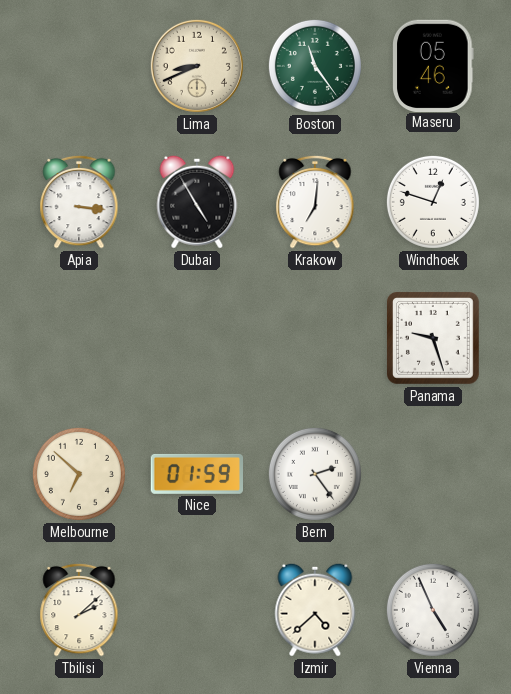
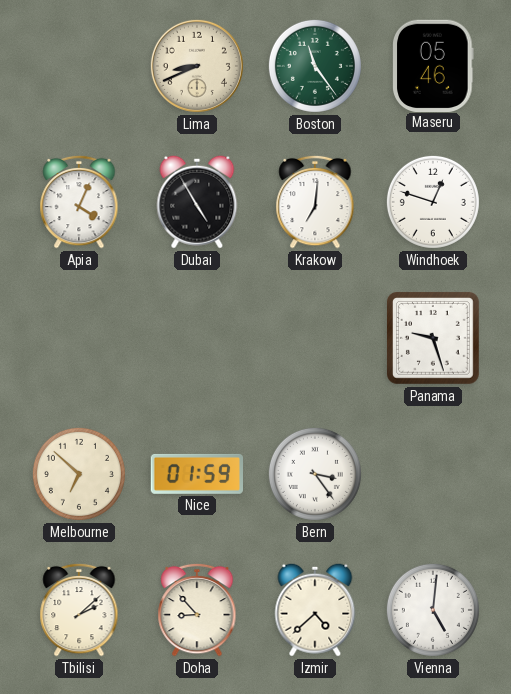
Apia: 3:16 -> 4:04
Bern: 2:24 -> 3:24
Doha: none -> 8:53
Vienna: 4:56 -> 5:01
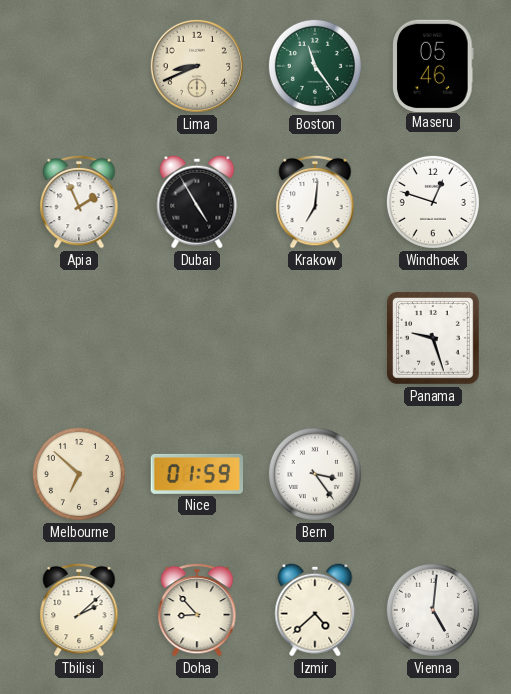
Apia: 4:04 -> 1:56
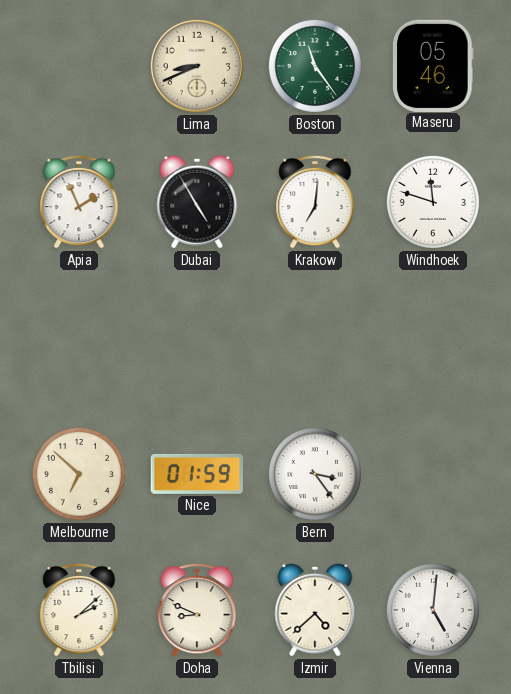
Windhoek: 12:48 -> 11:48
Panama: 9:27 -> none
Doha: 8:53 -> 8:49
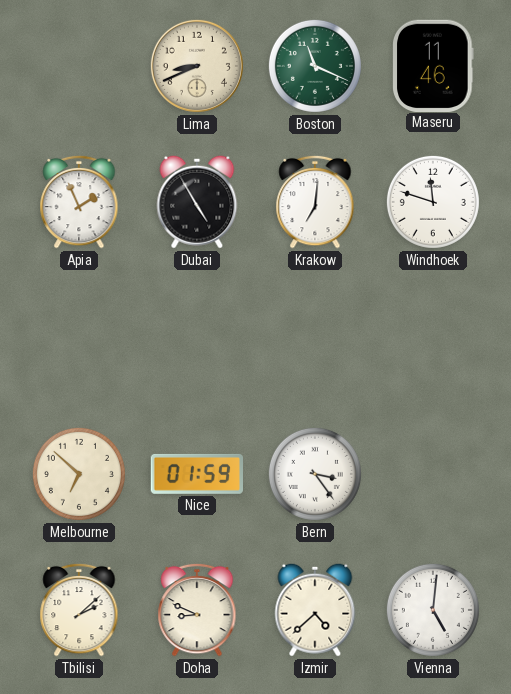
Boston: 11:24 -> 11:19
Maseru: 05:46 -> 11:46
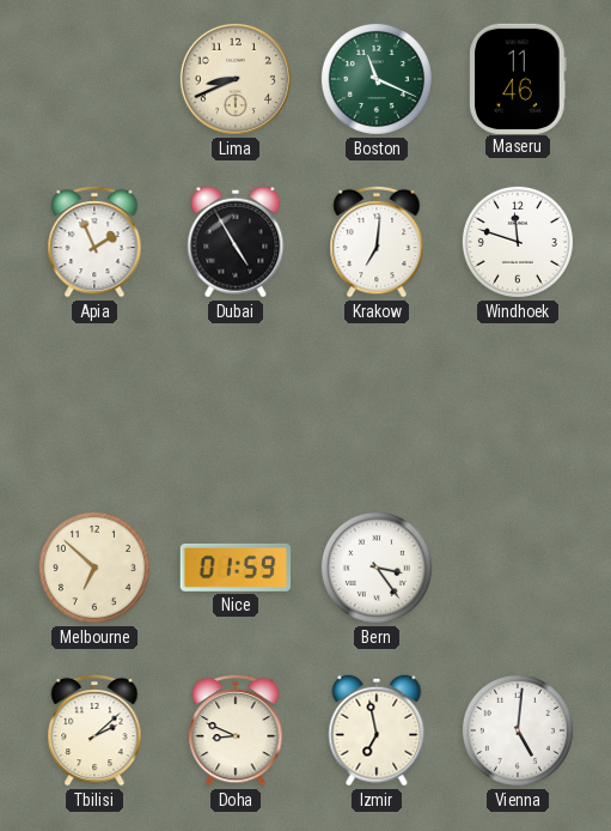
Izmir: 4:38 -> 6:58
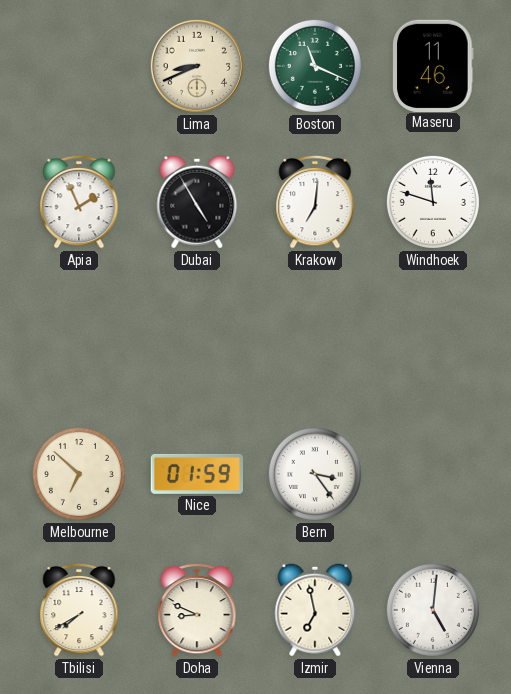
Tbilisi: 2:08 -> 7:40
